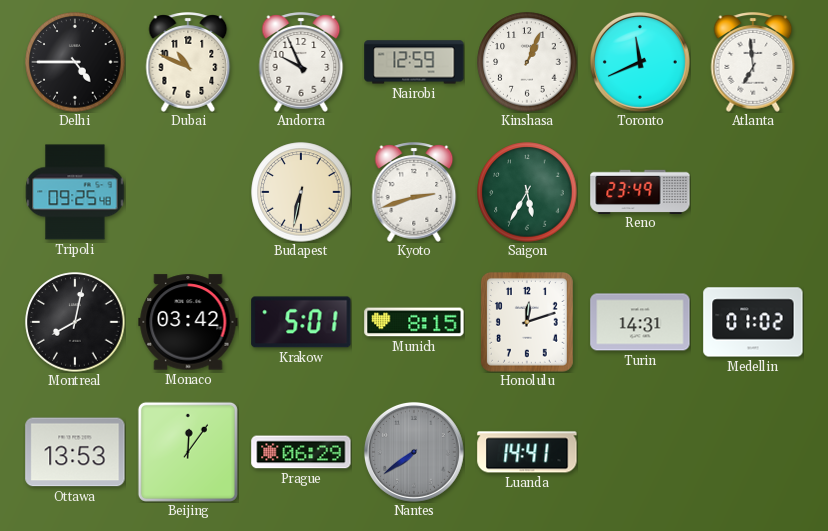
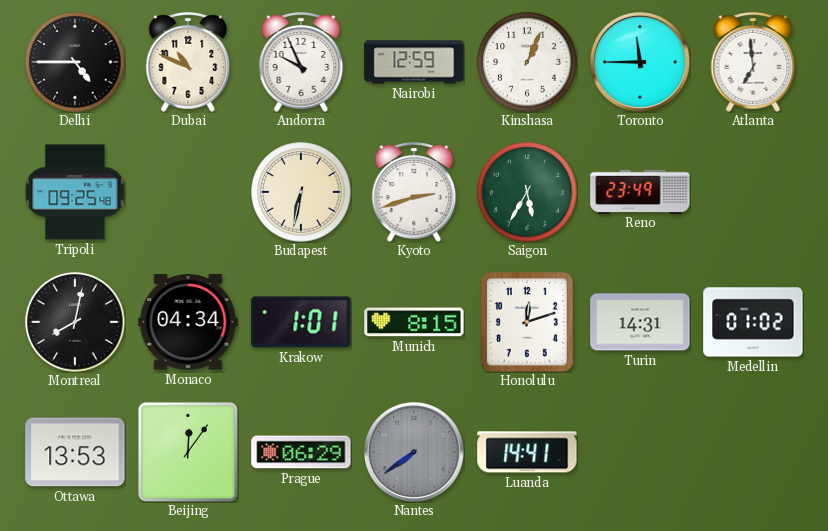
Toronto: 11:41 -> 11:45
Monaco: 03:42 -> 04:34
Krakow: 5:01 -> 1:01
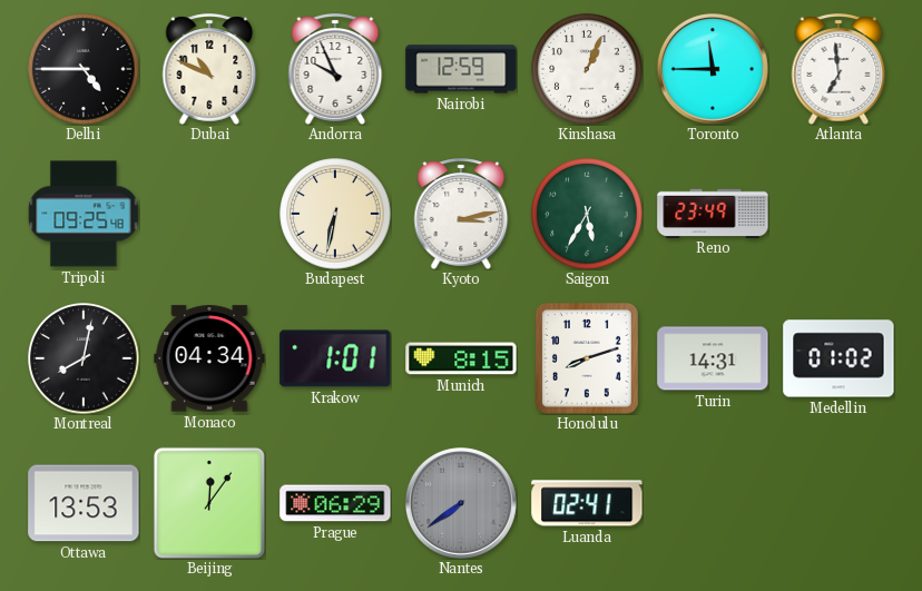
Kyoto: 2:42 -> 3:13
Honolulu: 12:12 -> 8:12
Luanda: 14:41 -> 02:41
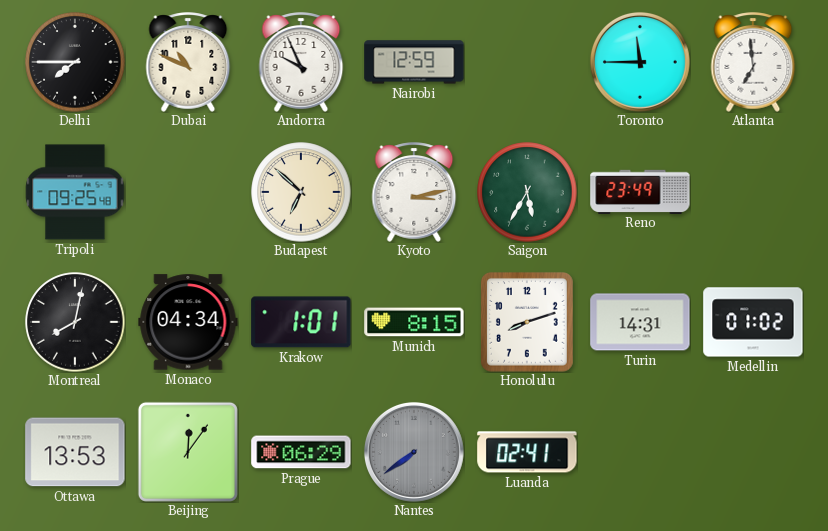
Delhi: 4:45 -> 7:45
Kinshasa: 1:04 -> none
Budapest: 6:32 -> 6:52
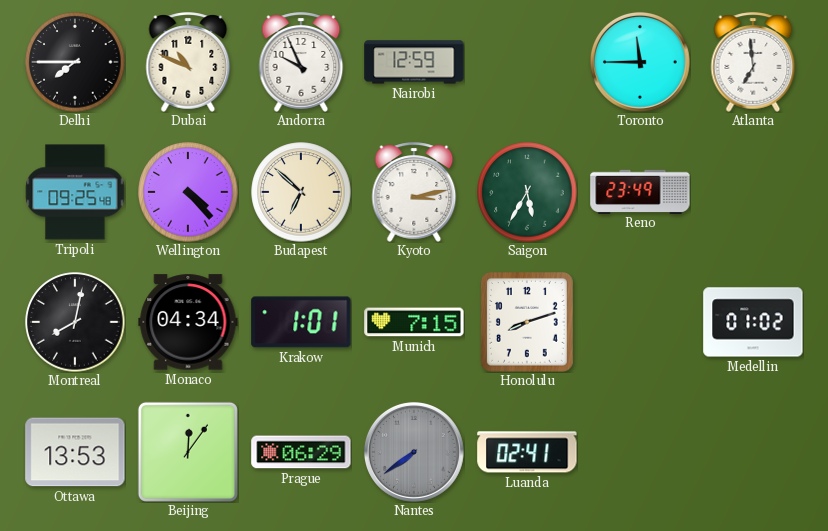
Wellington: none -> 4:23
Munich: 8:15 -> 7:15
Turin: 14:31 -> none
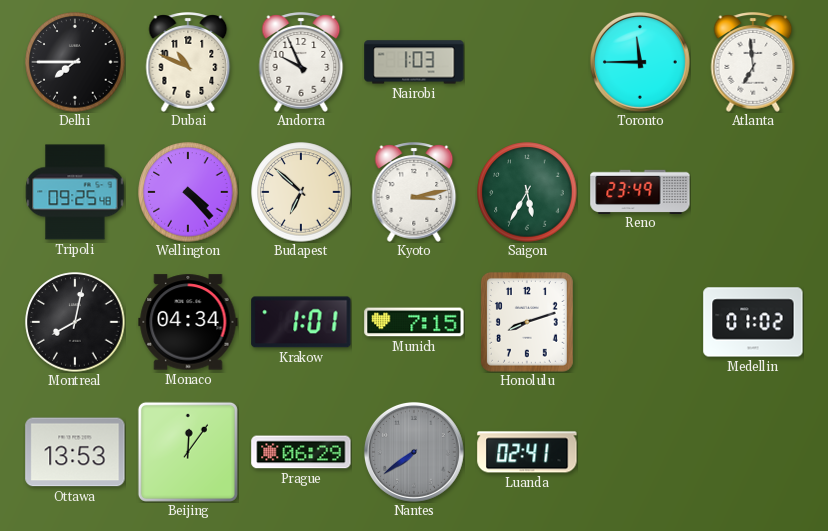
Nairobi: 12:59 -> 1:03
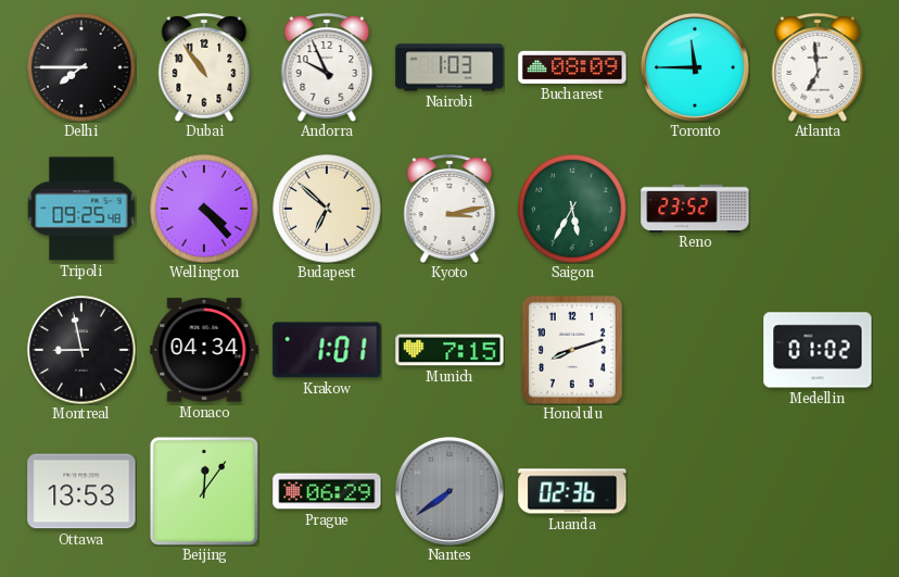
Dubai: 10:49 -> 10:54
Bucharest: none -> 08:09
Reno: 23:49 -> 23:52
Montreal: 8:02 -> 8:58
Luanda: 02:41 -> 02:36
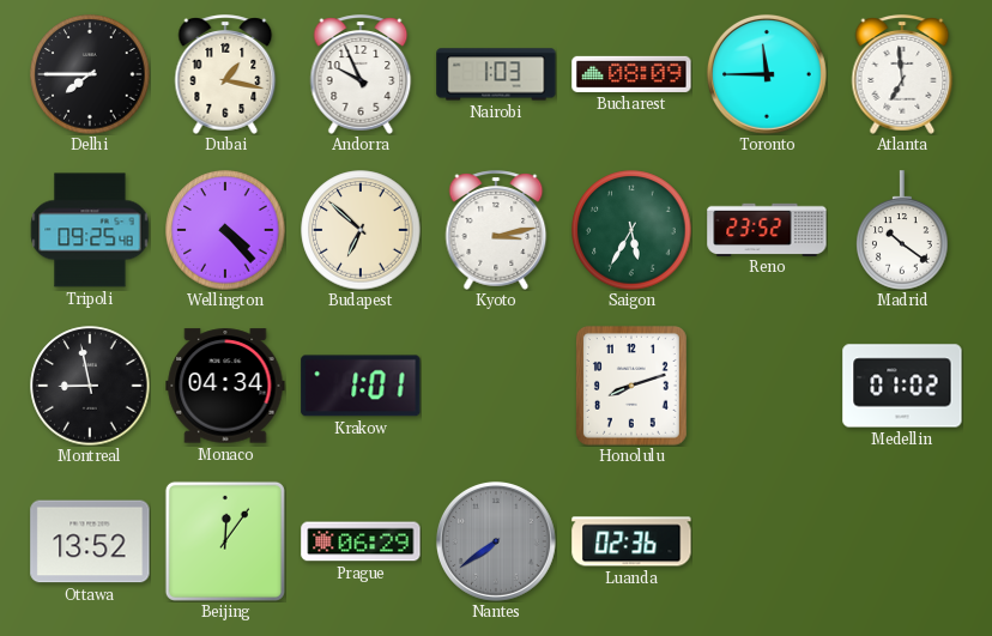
Dubai: 10:54 -> 1:17
Madrid: none -> 10:21
Munich: 7:15 -> none
Ottawa: 13:53 -> 13:52
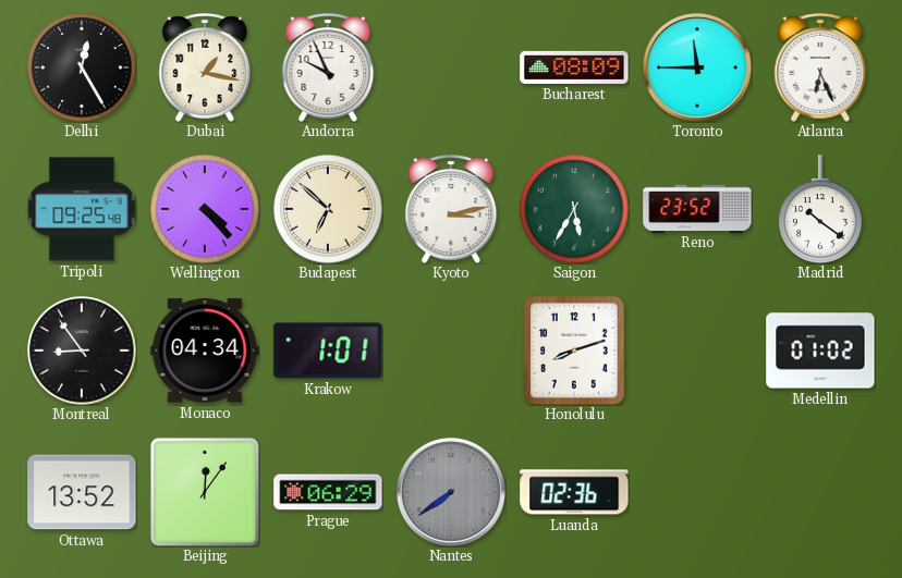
Delhi: 7:45 -> 12:25
Nairobi: 1:03 -> none
Atlanta: 6:59 -> 6:26
Montreal: 8:58 -> 8:54
